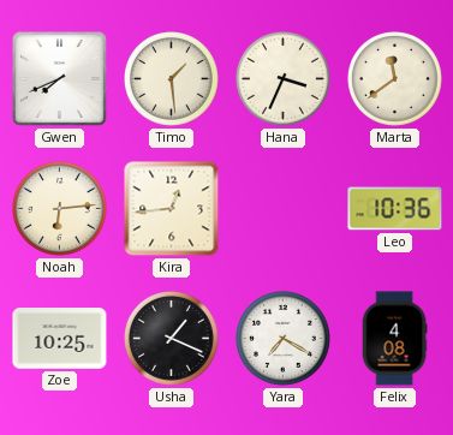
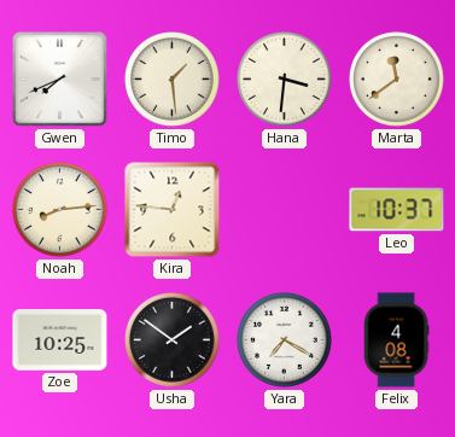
Hana: 3:34 -> 3:31
Noah: 6:14 -> 8:14
Kira: 12:44 -> 12:46
Leo: 10:36 -> 10:37
Usha: 1:19 -> 1:51
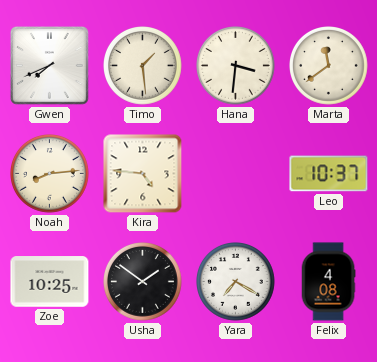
Kira: 12:46 -> 4:46
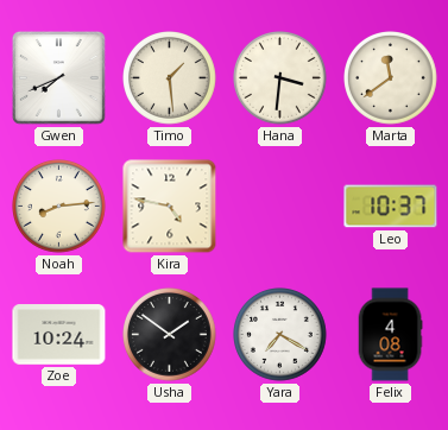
Kira: 4:46 -> 4:47
Zoe: 10:25 -> 10:24
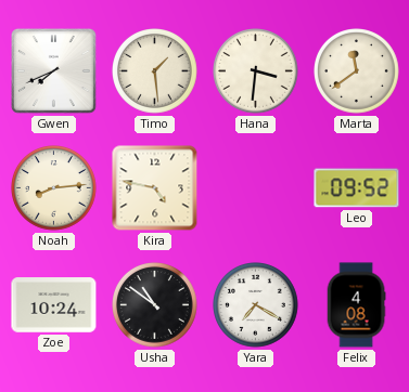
Leo: 10:37 -> 09:52
Usha: 1:51 -> 10:51
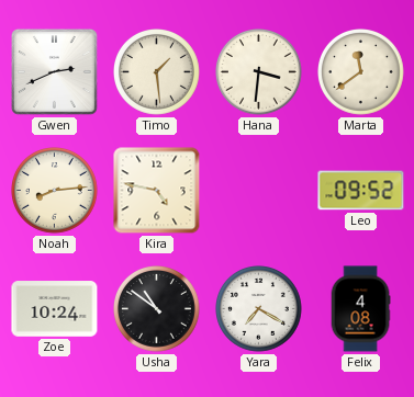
Gwen: 7:41 -> 2:41
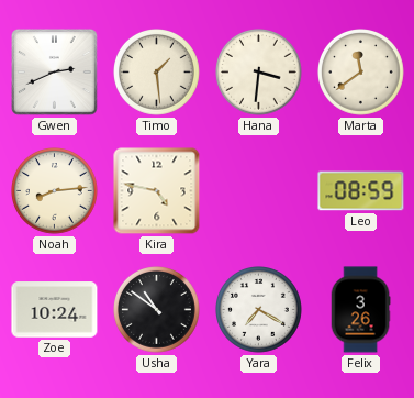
Leo: 09:52 -> 08:59
Felix: 4:08 -> 3:26
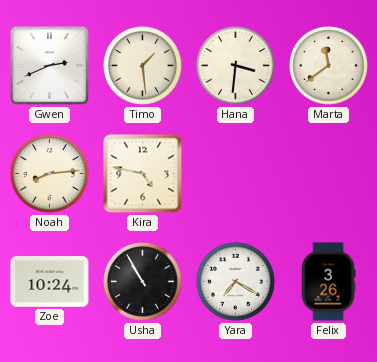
Leo: 08:59 -> none
Usha: 10:51 -> 10:55
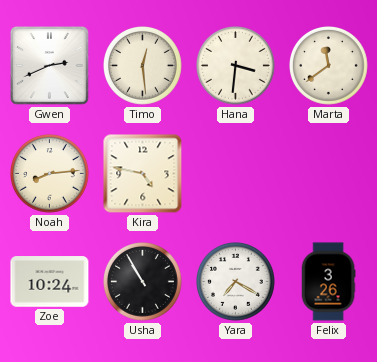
Timo: 1:29 -> 12:29
